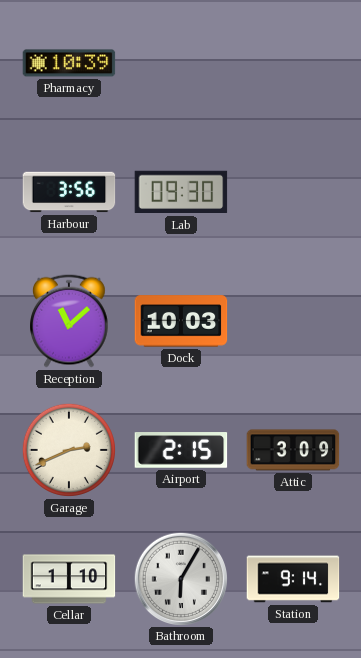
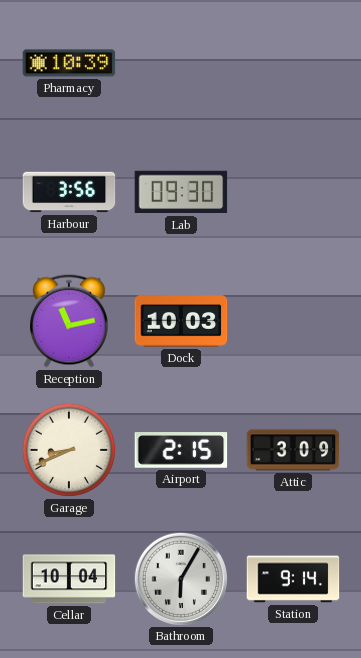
Reception: 11:08 -> 11:13
Garage: 2:41 -> 8:41
Cellar: 1:10 -> 10:04
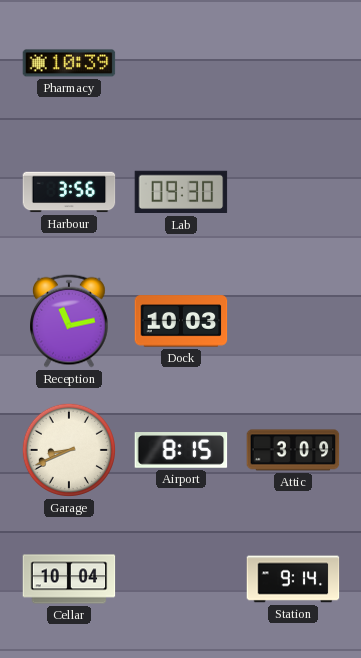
Airport: 2:15 -> 8:15
Bathroom: 6:05 -> none
